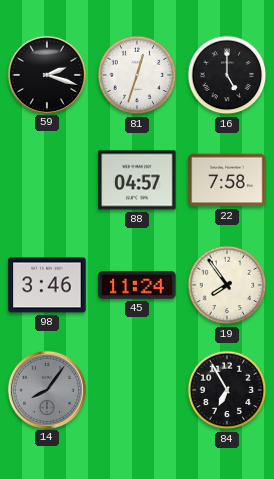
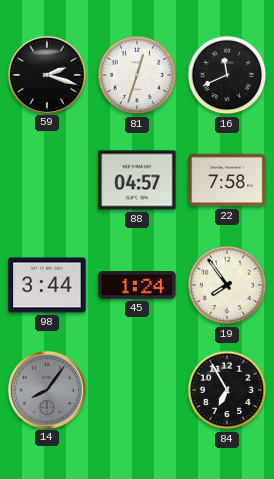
16: 5:00 -> 11:41
98: 3:46 -> 3:44
45: 11:24 -> 1:24
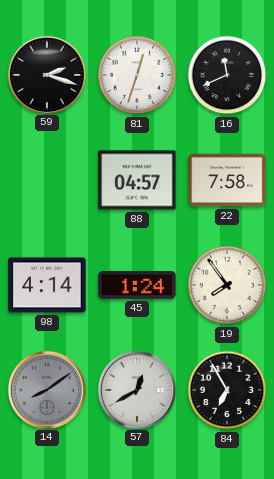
98: 3:44 -> 4:14
14: 8:06 -> 8:09
57: none -> 12:40
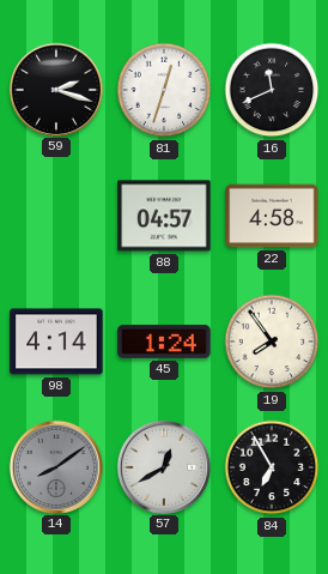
22: 7:58 -> 4:58
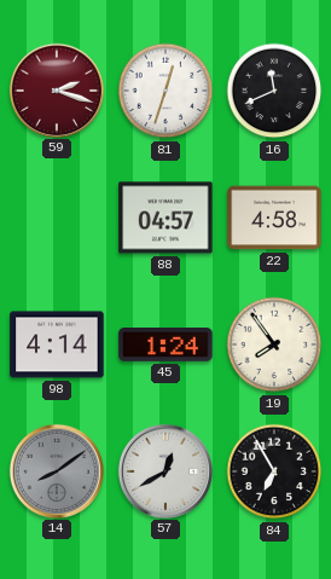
59 dial: black -> burgundy
